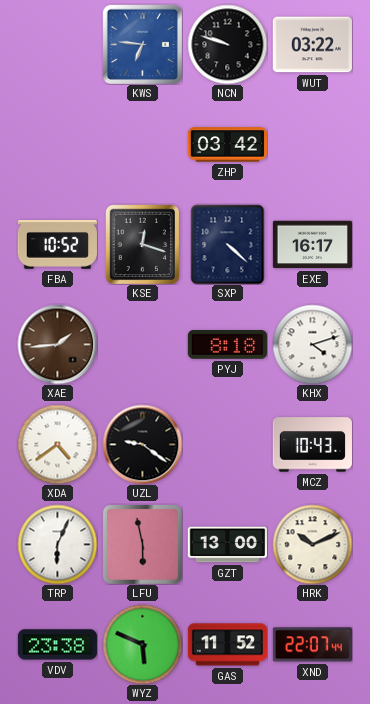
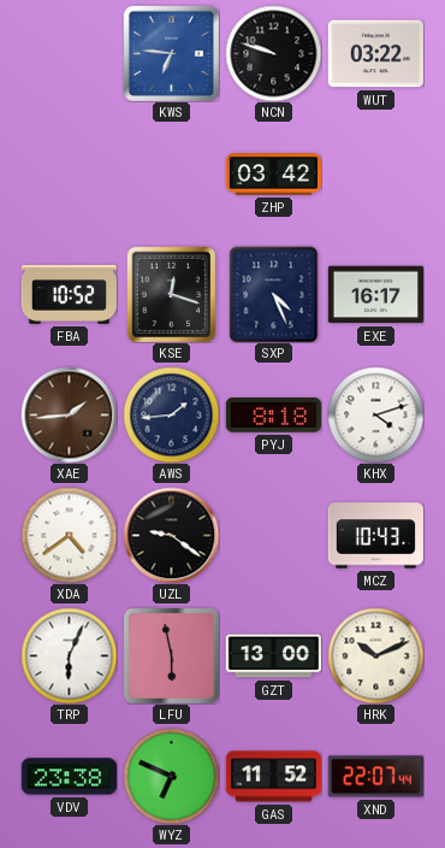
SXP: 4:22 -> 4:26
AWS: none -> 1:44
WYZ: 5:49 -> 6:49
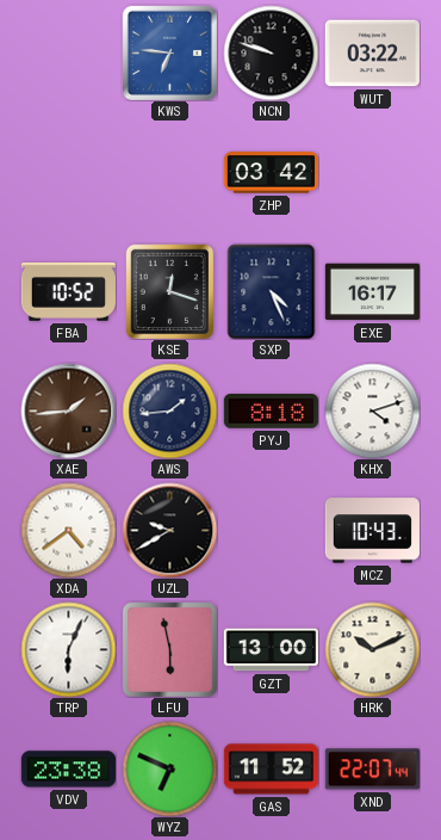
UZL: 9:21 -> 9:40
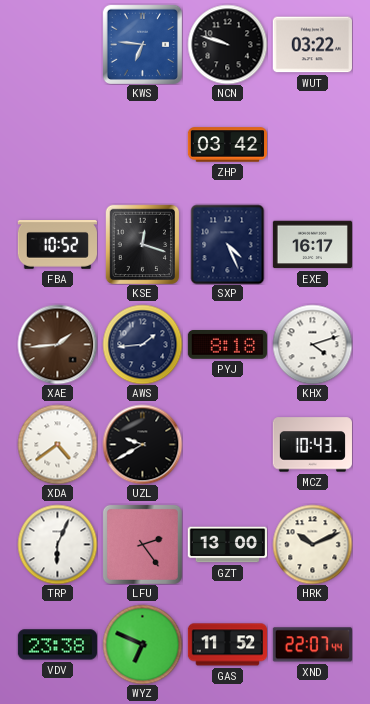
LFU: 5:58 -> 2:24
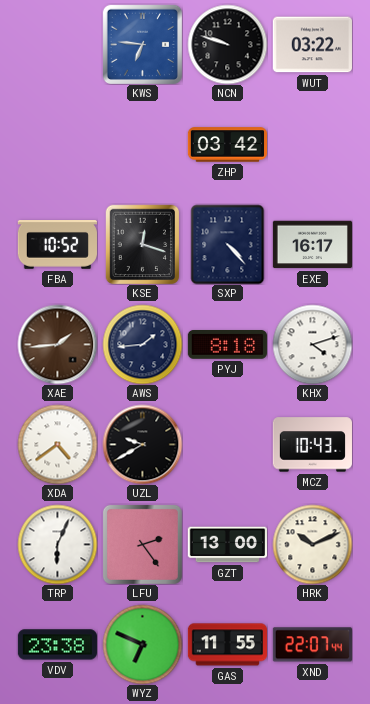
SXP: 4:26 -> 4:23
GAS: 11:52 -> 11:55
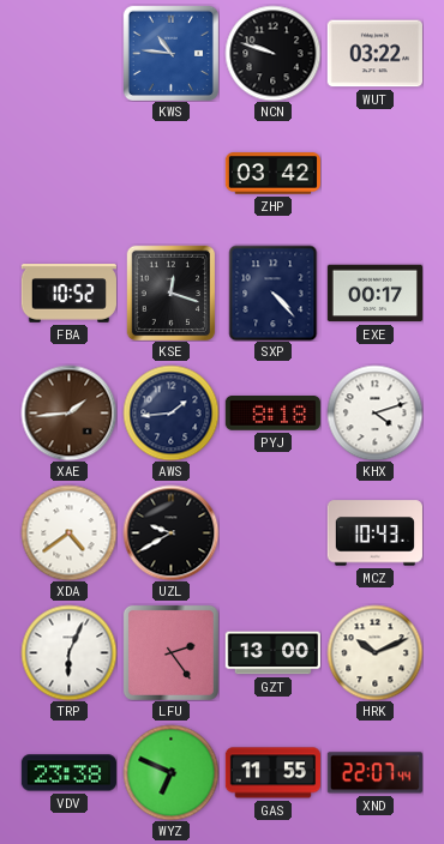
KWS: 6:46 -> 10:46
EXE: 16:17 -> 00:17
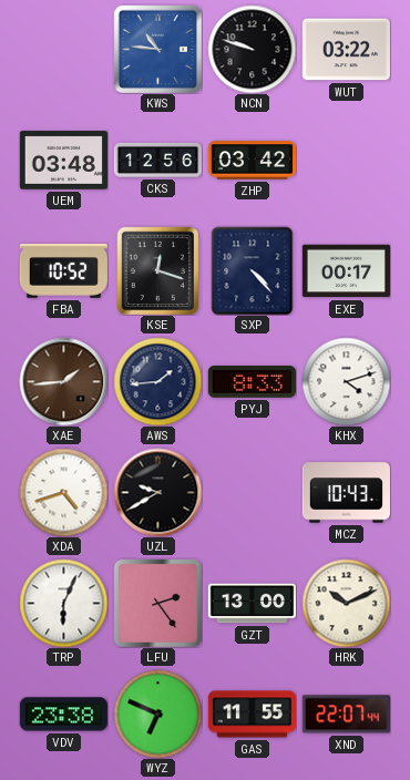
UEM: none -> 03:48
CKS: none -> 12:56
PYJ: 8:18 -> 8:33
XDA: 4:39 -> 4:42
